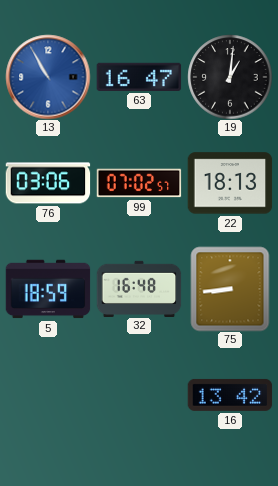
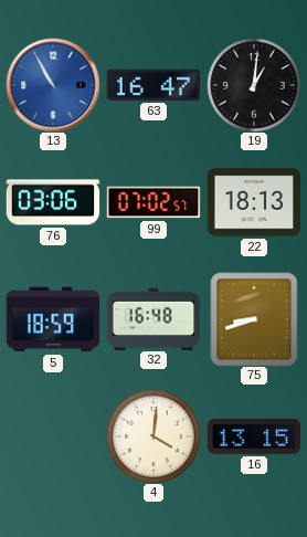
75: 8:44 -> 8:42
4: none -> 4:01
16: 13:42 -> 13:15
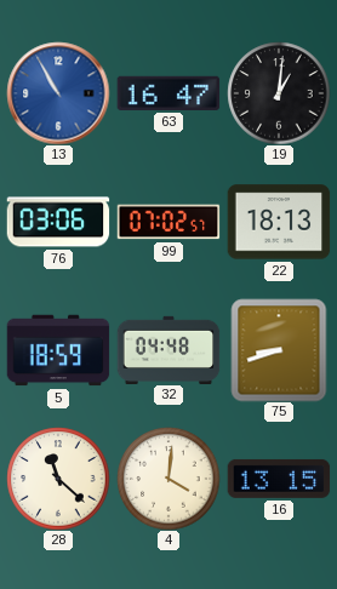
32: 16:48 -> 04:48
28: none -> 11:22
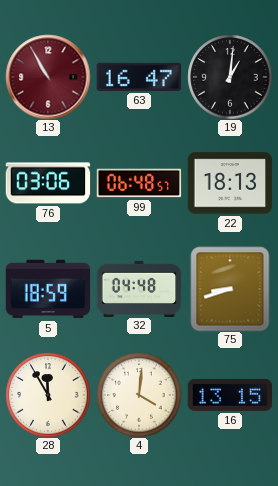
13 dial: blue -> burgundy
99: 07:02 -> 06:48
28: 11:22 -> 11:55
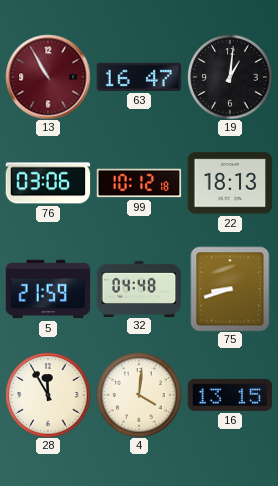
99: 06:48 -> 10:12
5: 18:59 -> 21:59
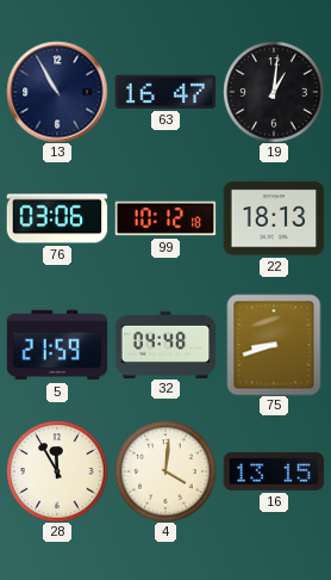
13 dial: burgundy -> navy
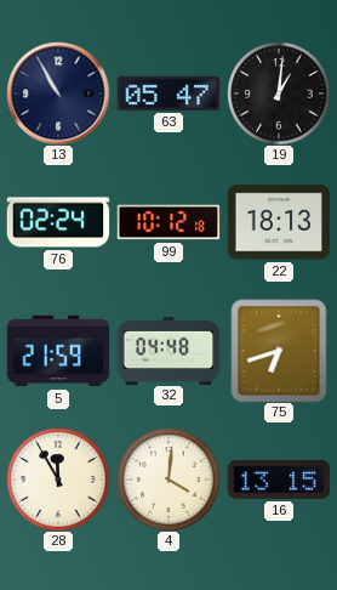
63: 16:47 -> 05:47
76: 03:06 -> 02:24
75: 8:42 -> 6:42
